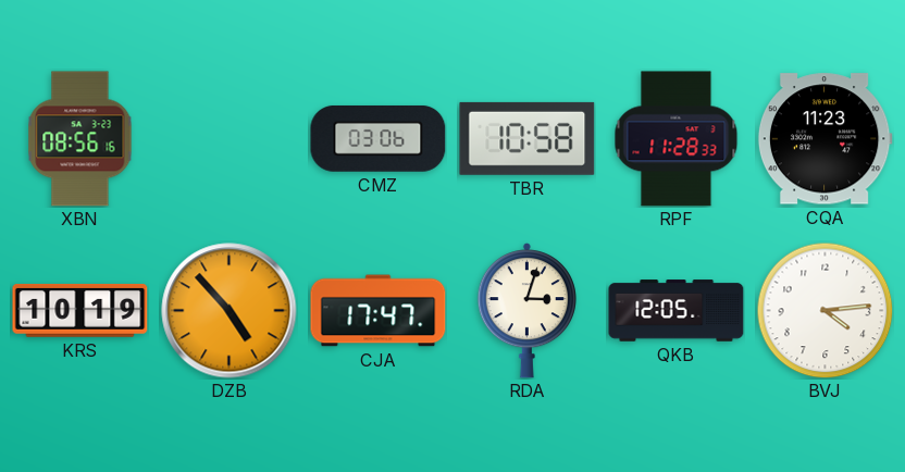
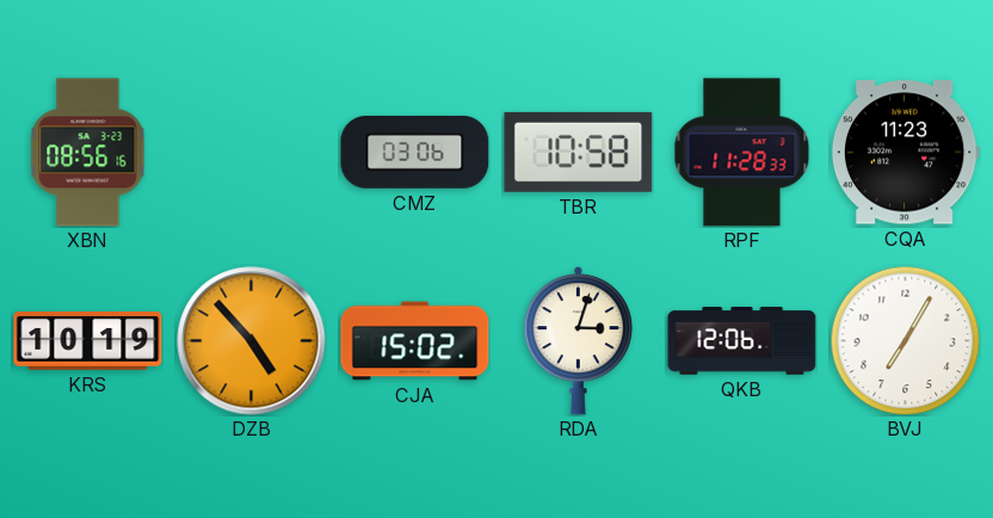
CJA: 17:47 -> 15:02
QKB: 12:05 -> 12:06
BVJ: 4:14 -> 7:05
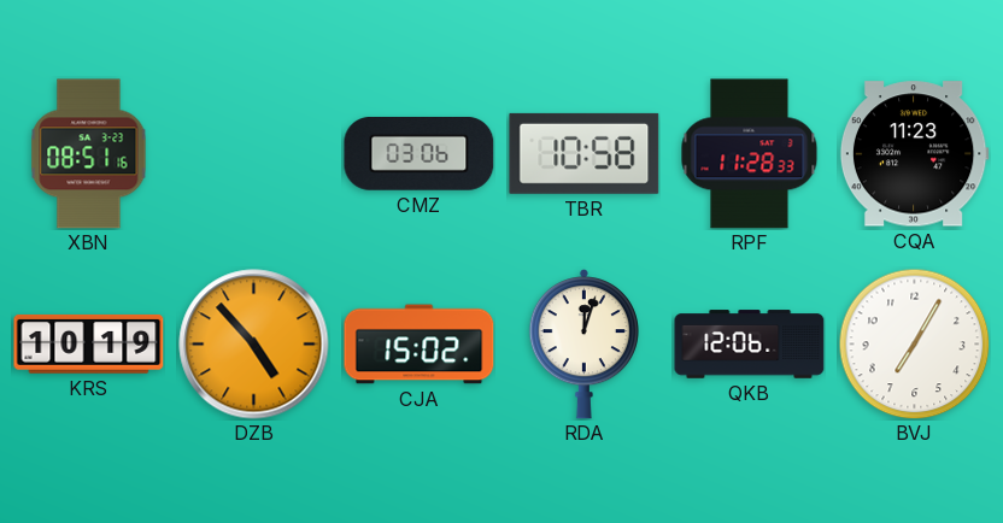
XBN: 08:56 -> 08:51
RDA: 3:03 -> 12:03
